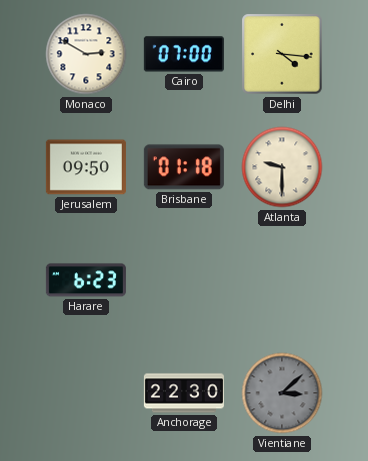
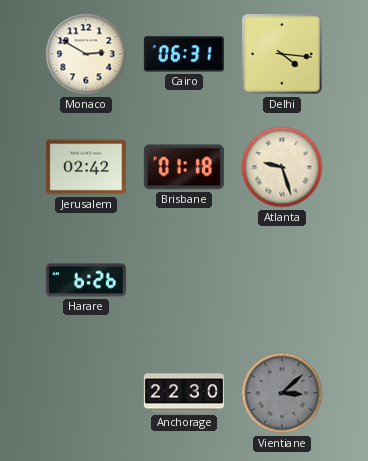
Cairo: 07:00 -> 06:31
Jerusalem: 09:50 -> 02:42
Atlanta: 9:30 -> 9:27
Harare: 6:23 -> 6:26
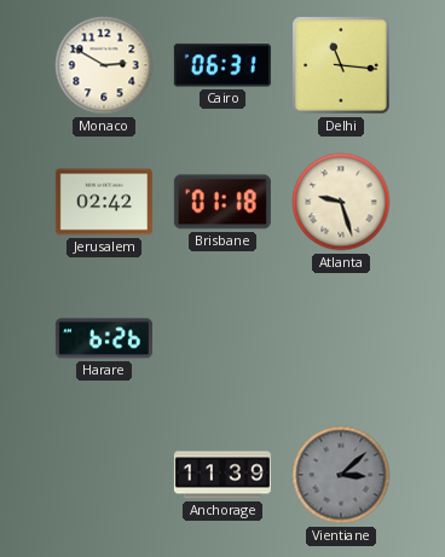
Delhi: 4:16 -> 11:16
Anchorage: 22:30 -> 11:39
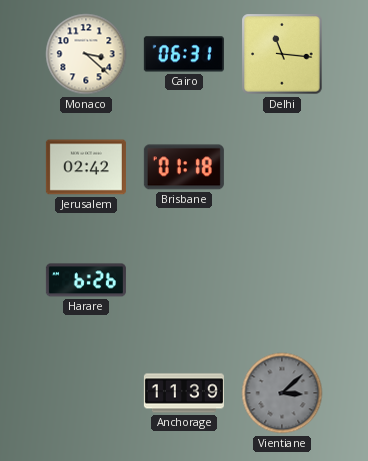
Monaco: 2:50 -> 3:22
Atlanta: 9:27 -> none
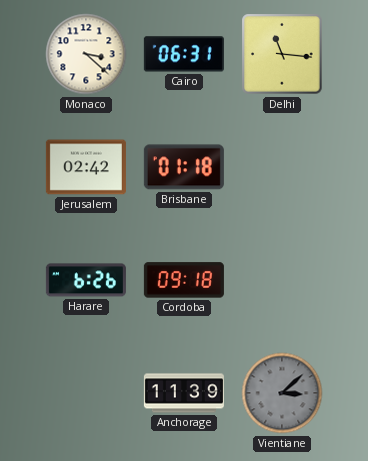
Cordoba: none -> 09:18
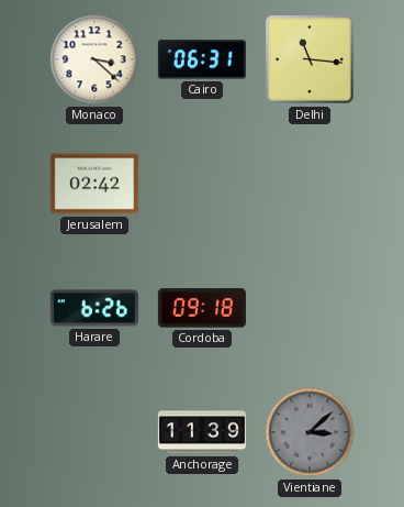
Brisbane: 01:18 -> none
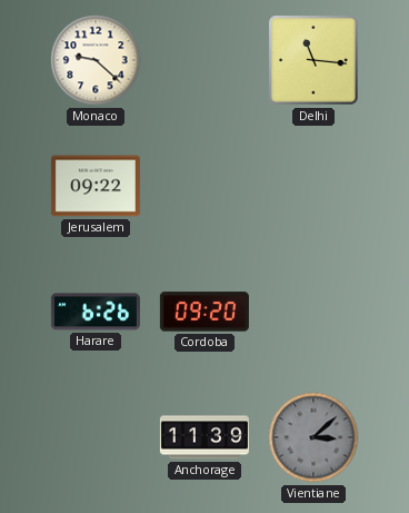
Monaco: 3:22 -> 9:22
Cairo: 06:31 -> none
Jerusalem: 02:42 -> 09:22
Cordoba: 09:18 -> 09:20
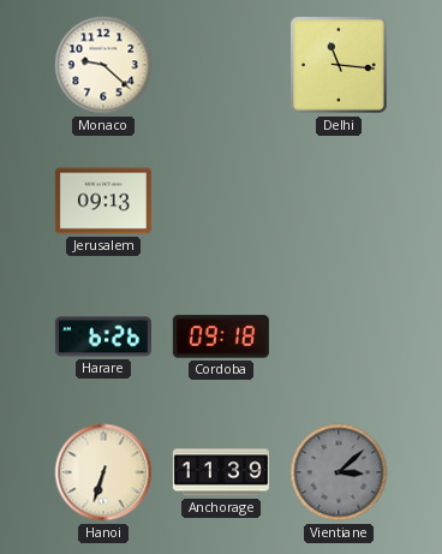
Jerusalem: 09:22 -> 09:13
Cordoba: 09:20 -> 09:18
Hanoi: none -> 6:33
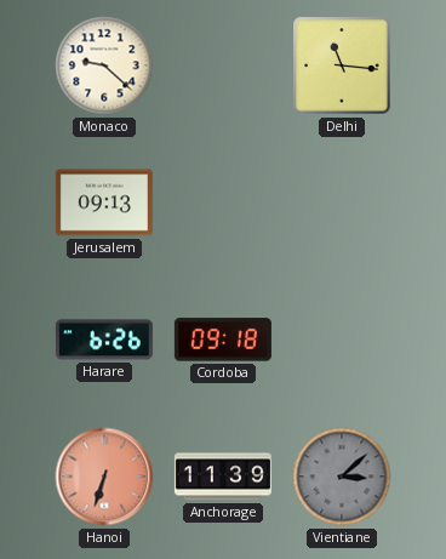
Hanoi dial: cream -> salmon
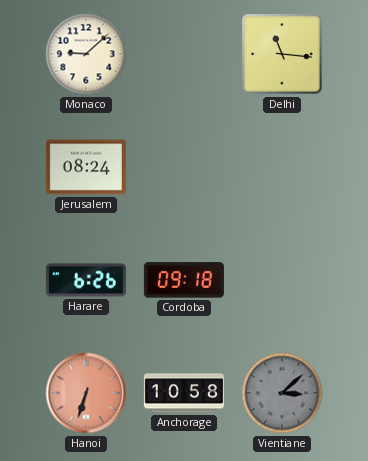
Monaco: 9:22 -> 9:08
Jerusalem: 09:13 -> 08:24
Anchorage: 11:39 -> 10:58
